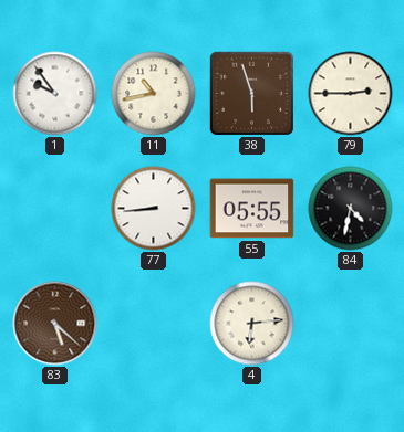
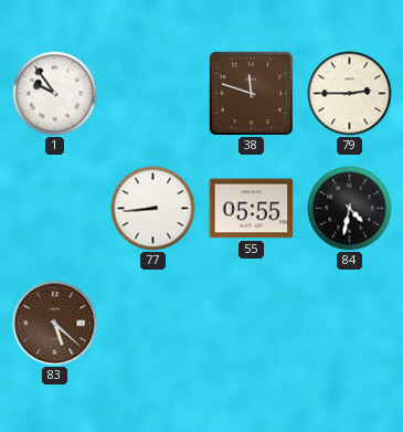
11: 10:43 -> none
38: 5:57 -> 11:48
4: 6:14 -> none
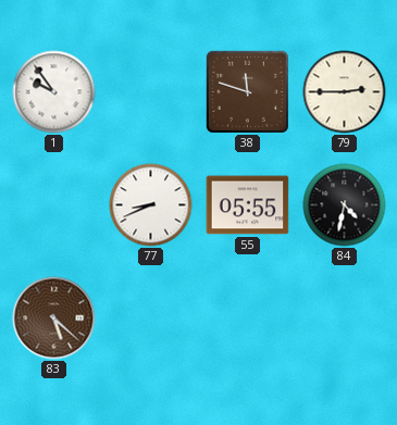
77: 8:44 -> 8:41
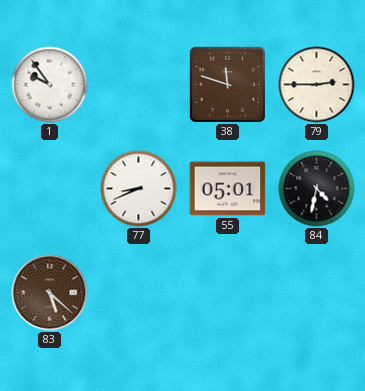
55: 05:55 -> 05:01
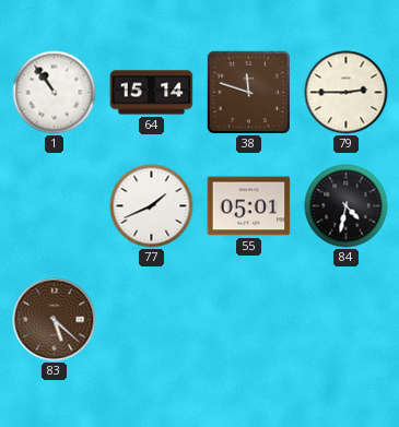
1: 9:54 -> 10:54
64: none -> 15:14
77: 8:41 -> 1:41
